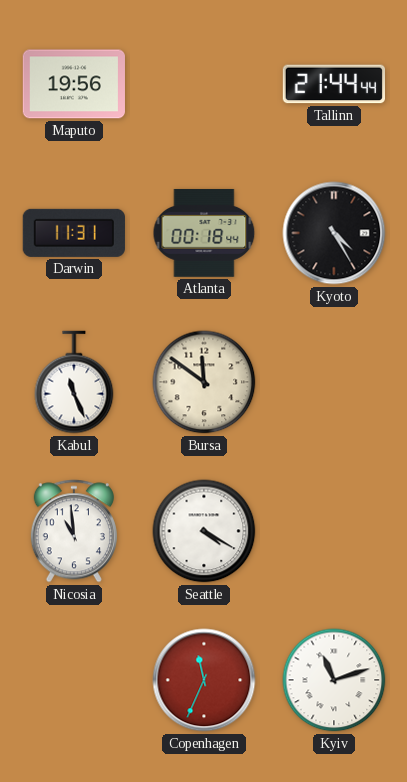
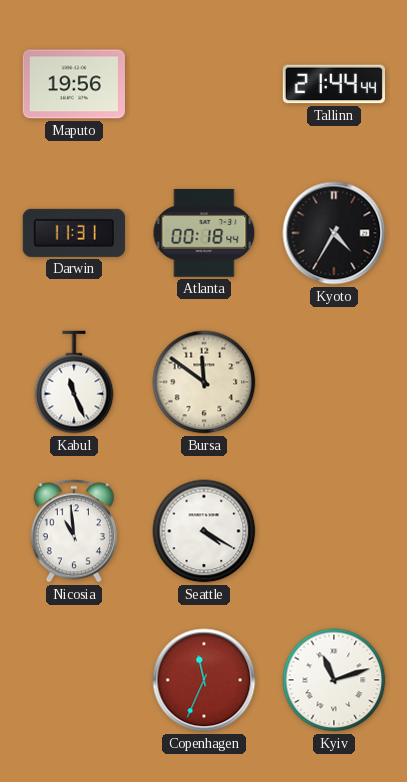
Kyoto: 4:25 -> 4:35
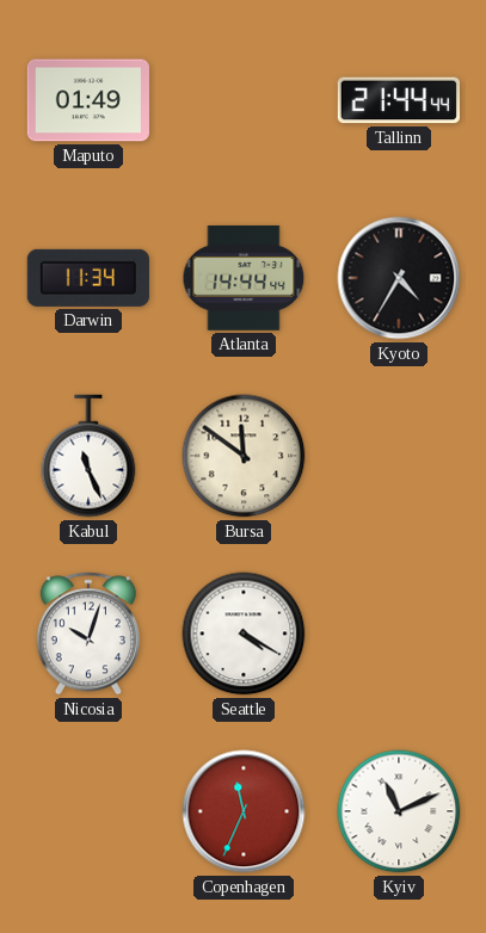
Maputo: 19:56 -> 01:49
Darwin: 11:31 -> 11:34
Atlanta: 00:18 -> 14:44
Nicosia: 10:59 -> 10:03
Kyiv: 11:12 -> 11:11
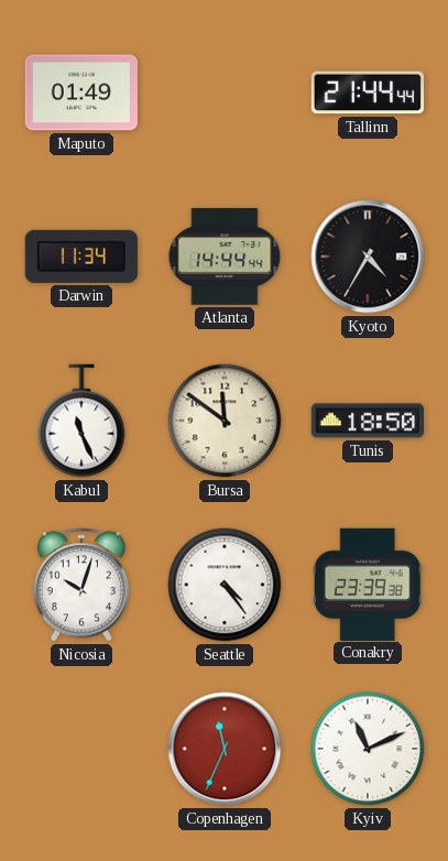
Tunis: none -> 18:50
Seattle: 4:20 -> 4:24
Conakry: none -> 23:39
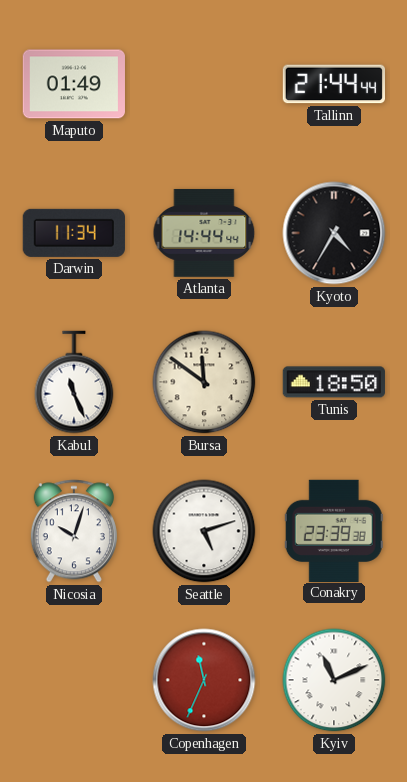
Seattle: 4:24 -> 5:12
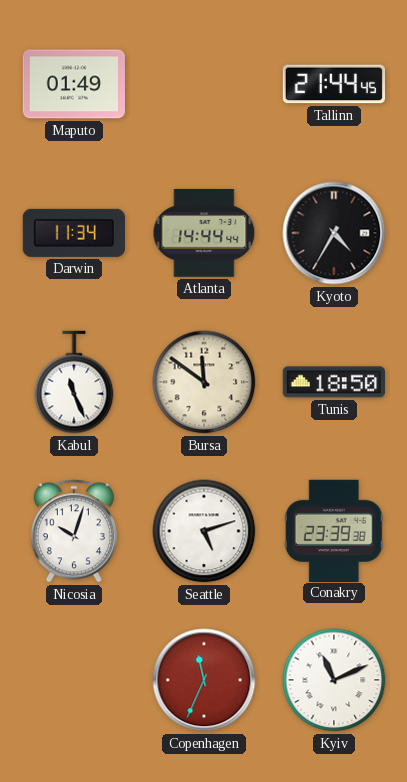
Tallinn: 21:44:44 -> 21:44:45
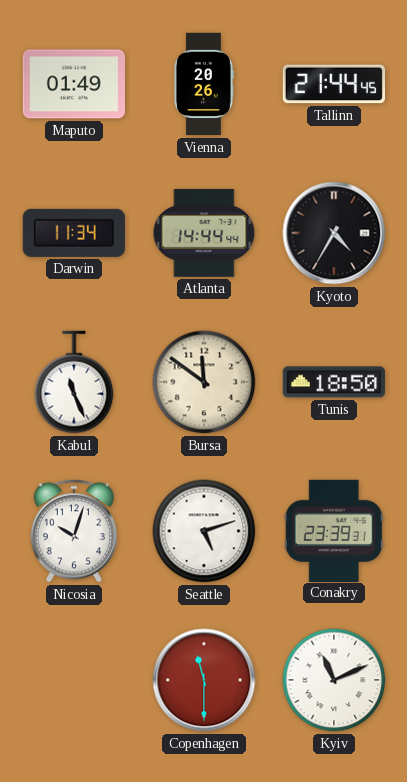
Vienna: none -> 20:26
Conakry: 23:39:38 -> 23:39:31
Copenhagen: 11:34 -> 11:30
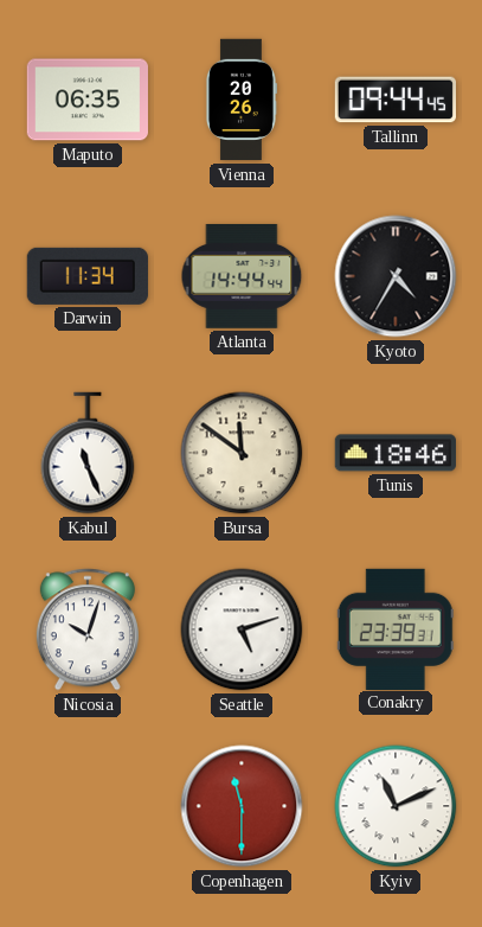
Maputo: 01:49 -> 06:35
Tallinn: 21:44 -> 09:44
Tunis: 18:50 -> 18:46
